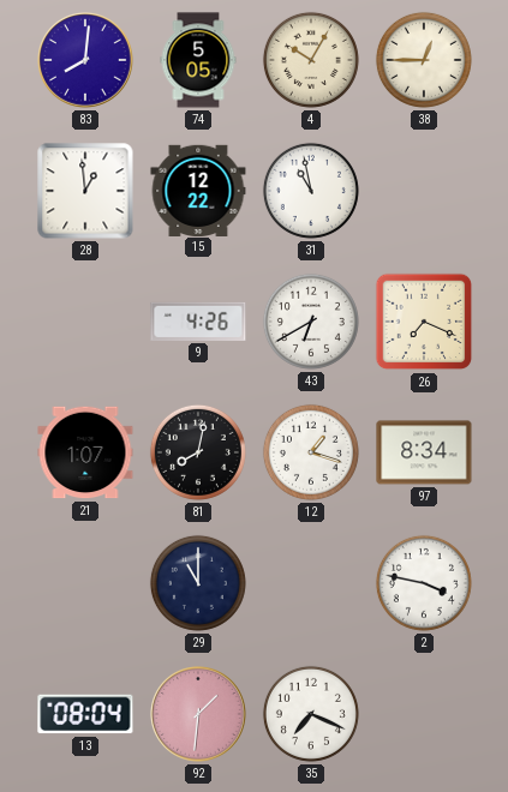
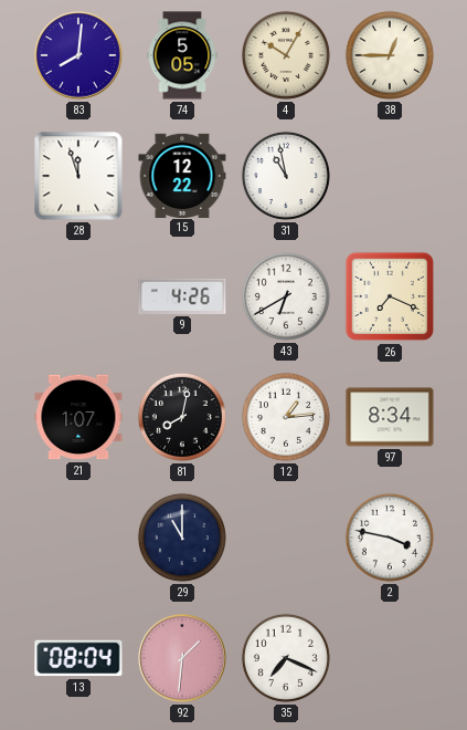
28: 12:59 -> 11:57
12: 1:18 -> 1:14
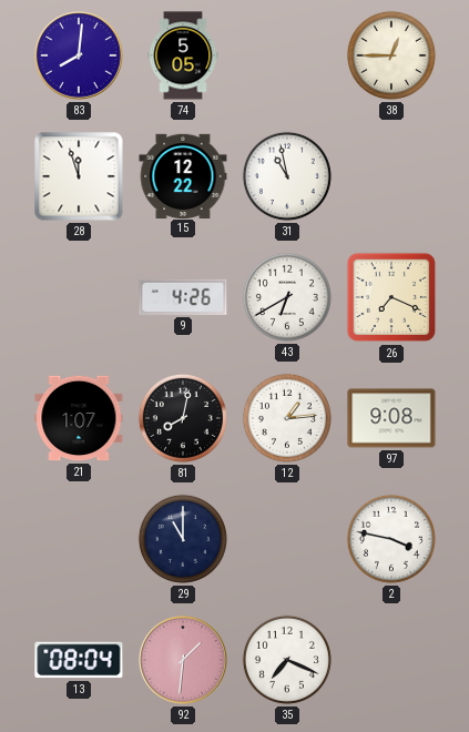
4: 10:05 -> none
97: 8:34 -> 9:08
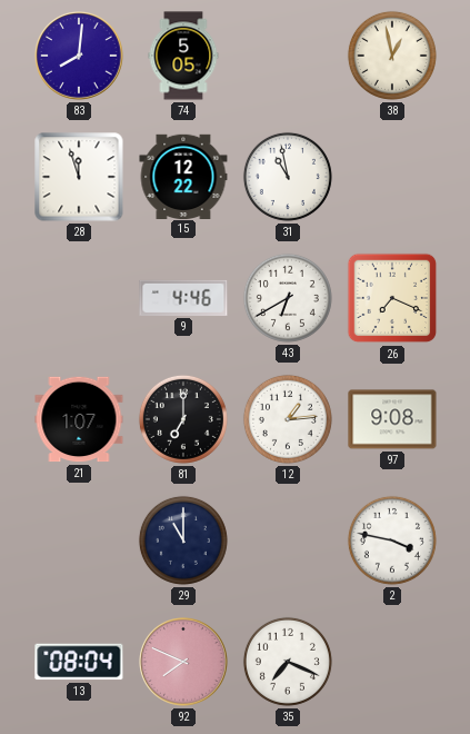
38: 12:45 -> 12:58
9: 4:26 -> 4:46
81: 8:02 -> 7:00
92: 1:31 -> 7:49
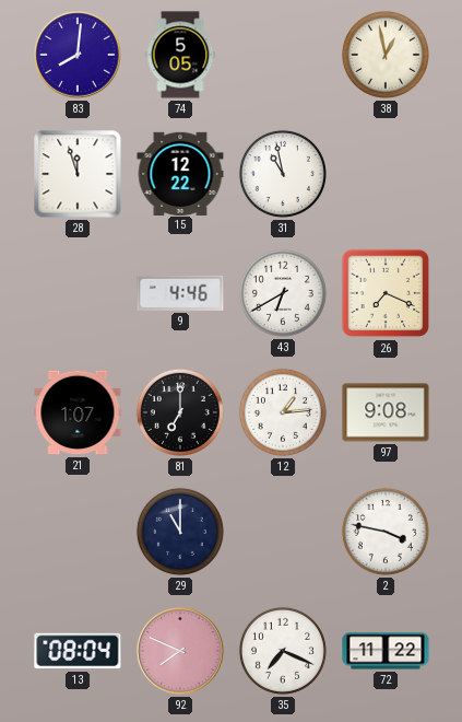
72: none -> 11:22
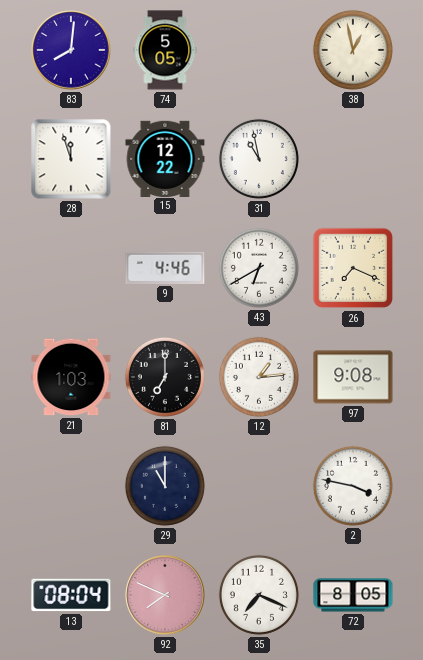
21: 1:07 -> 1:03
72: 11:22 -> 8:05
